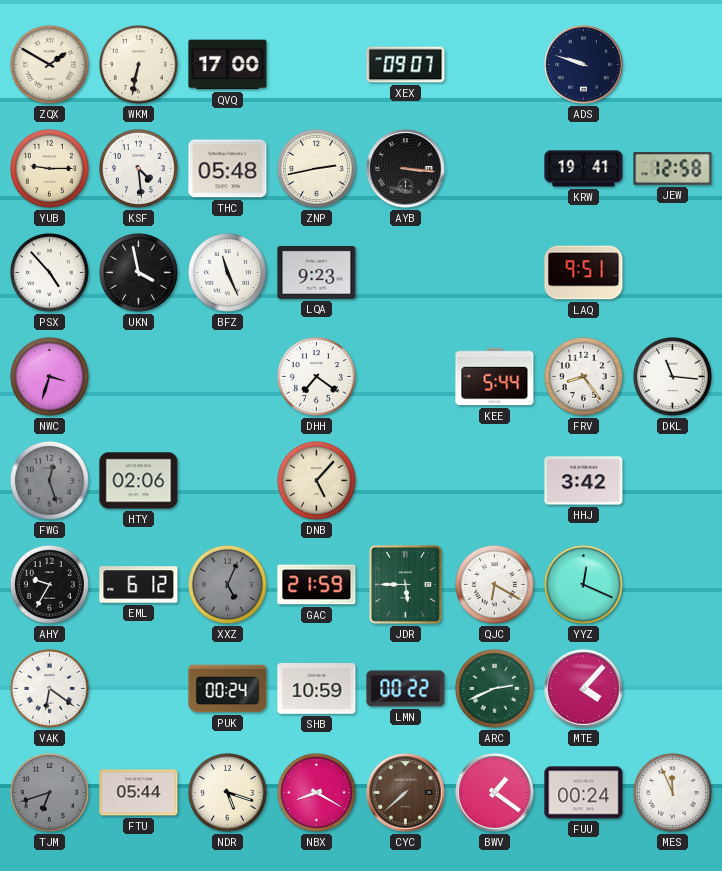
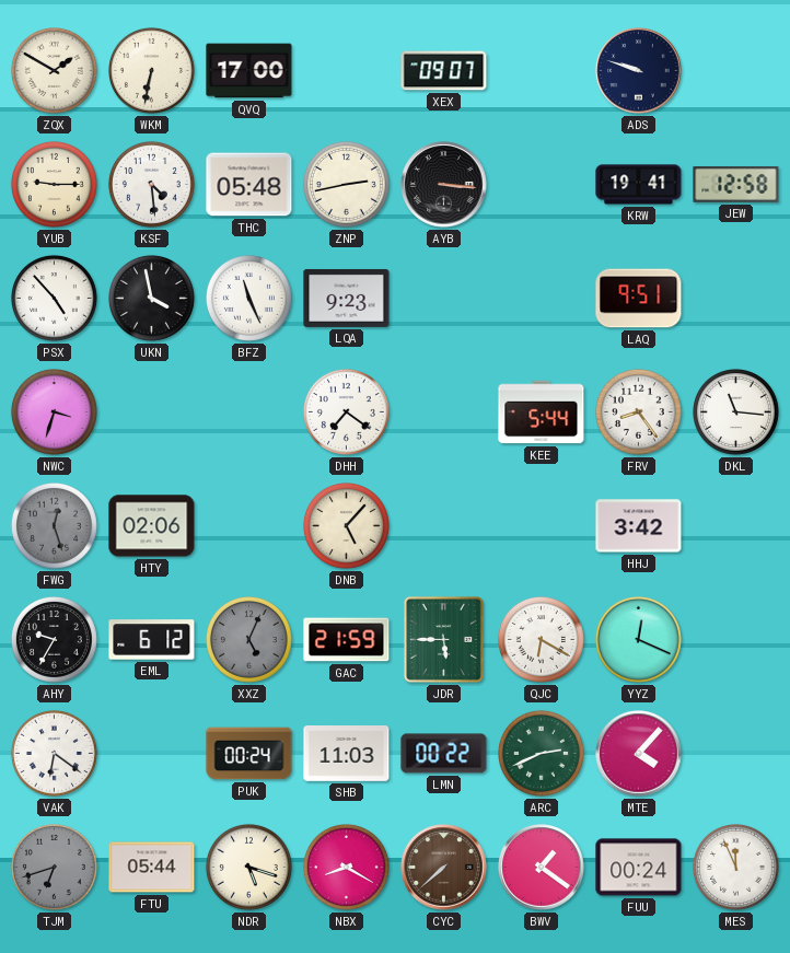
SHB: 10:59 -> 11:03
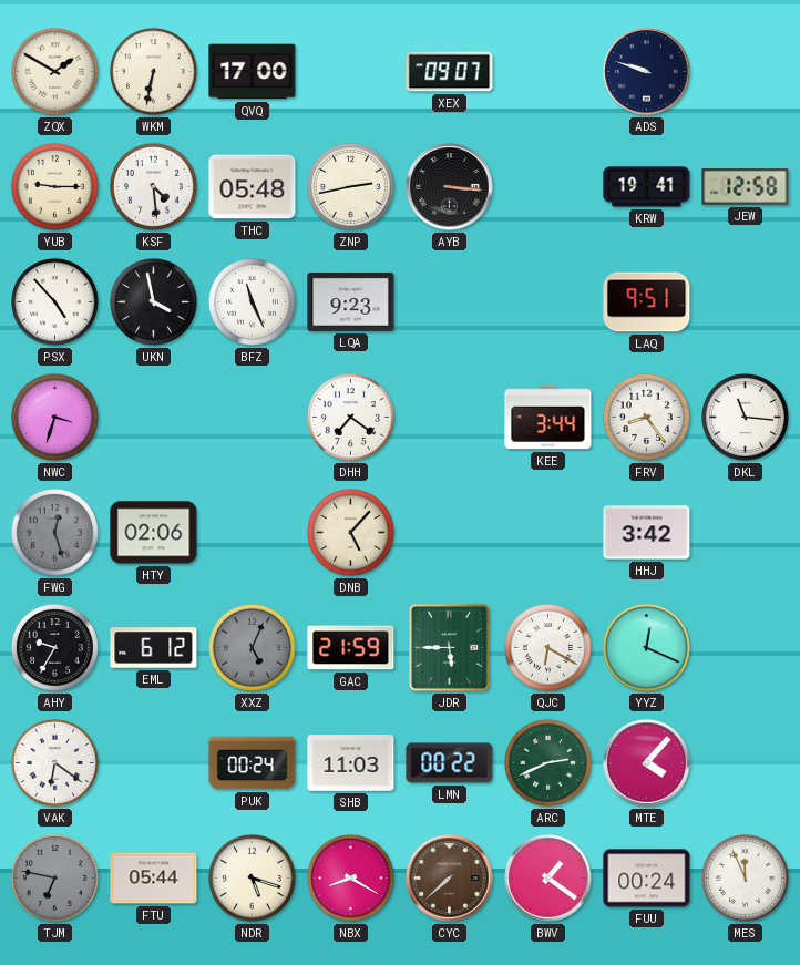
KEE: 5:44 -> 3:44
TJM: 6:42 -> 6:47
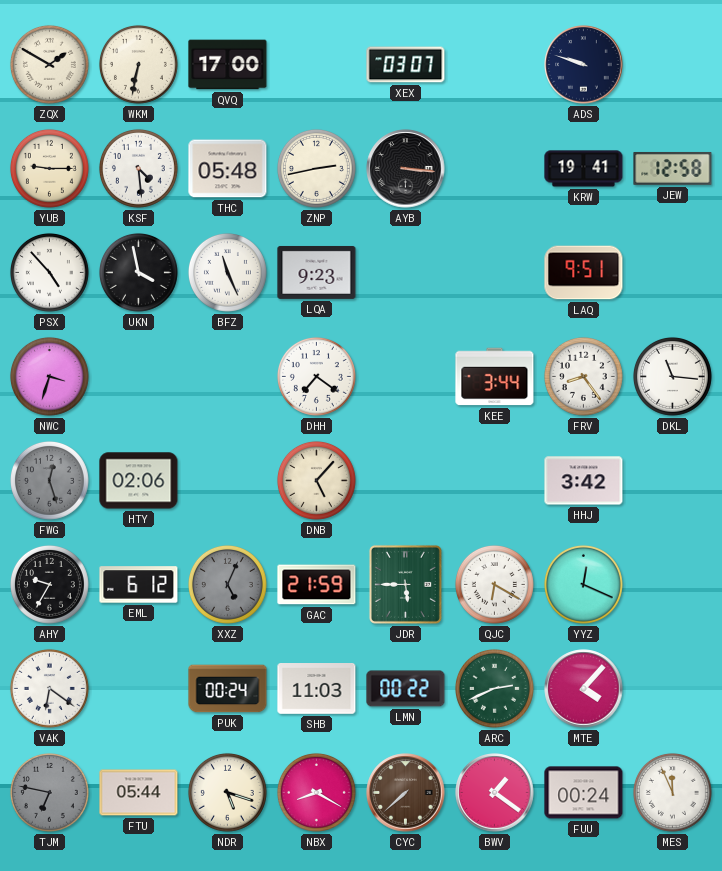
XEX: 09:07 -> 03:07
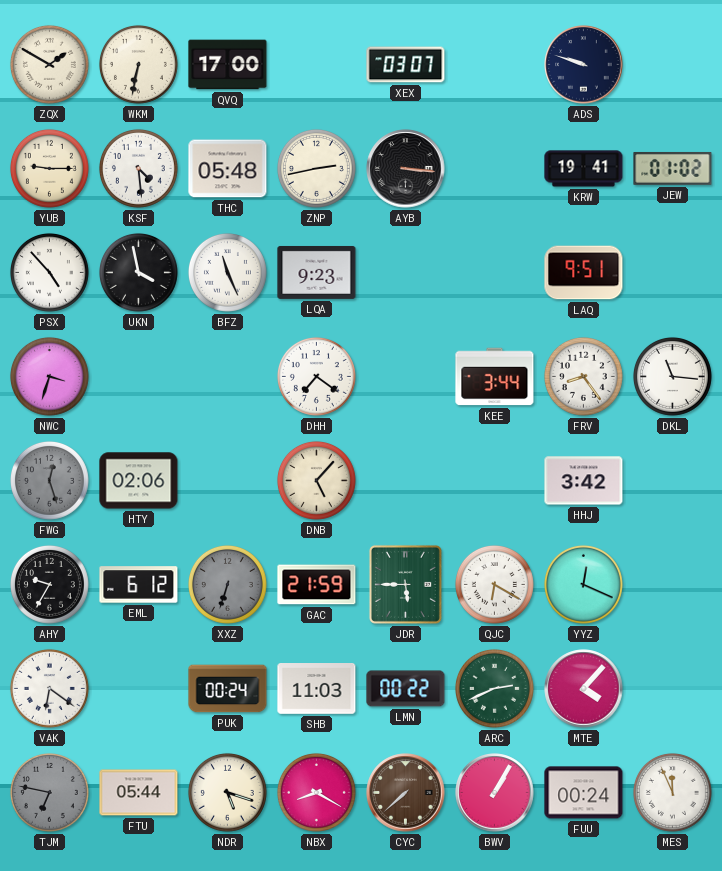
JEW: 12:58 -> 01:02
XXZ: 5:04 -> 6:33
BWV: 1:21 -> 1:05
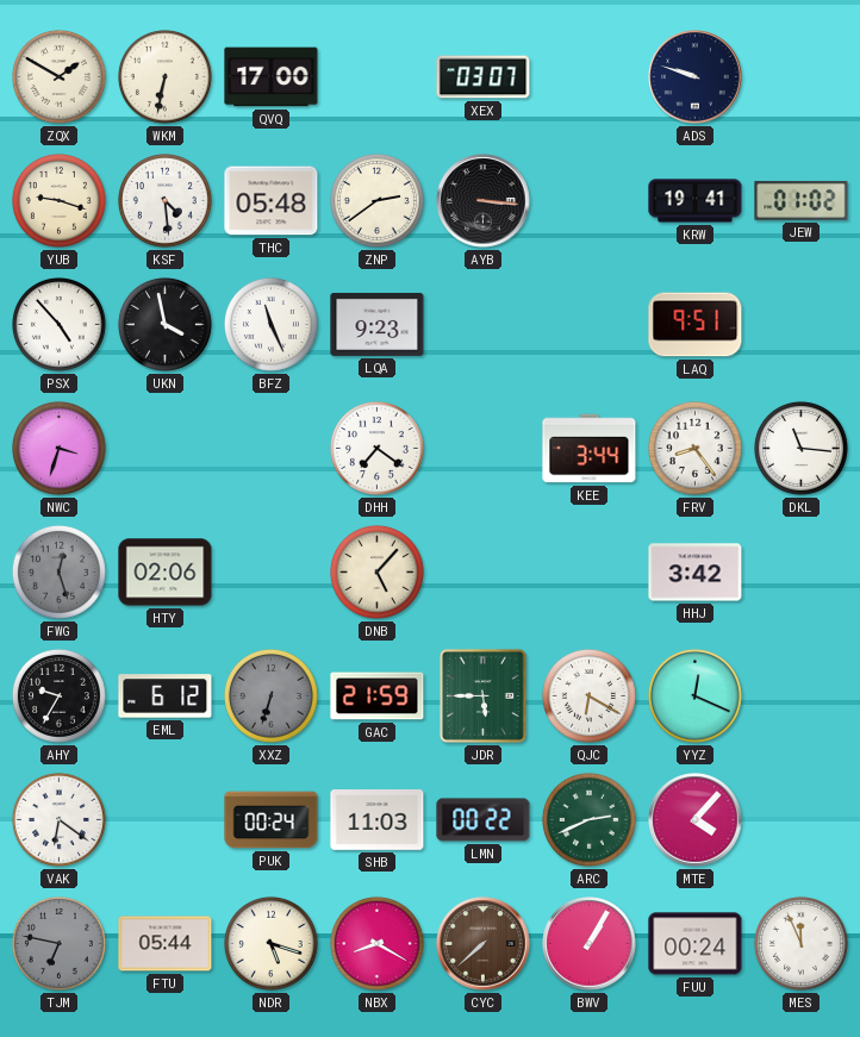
YUB: 9:15 -> 9:18
ZNP: 2:43 -> 2:39
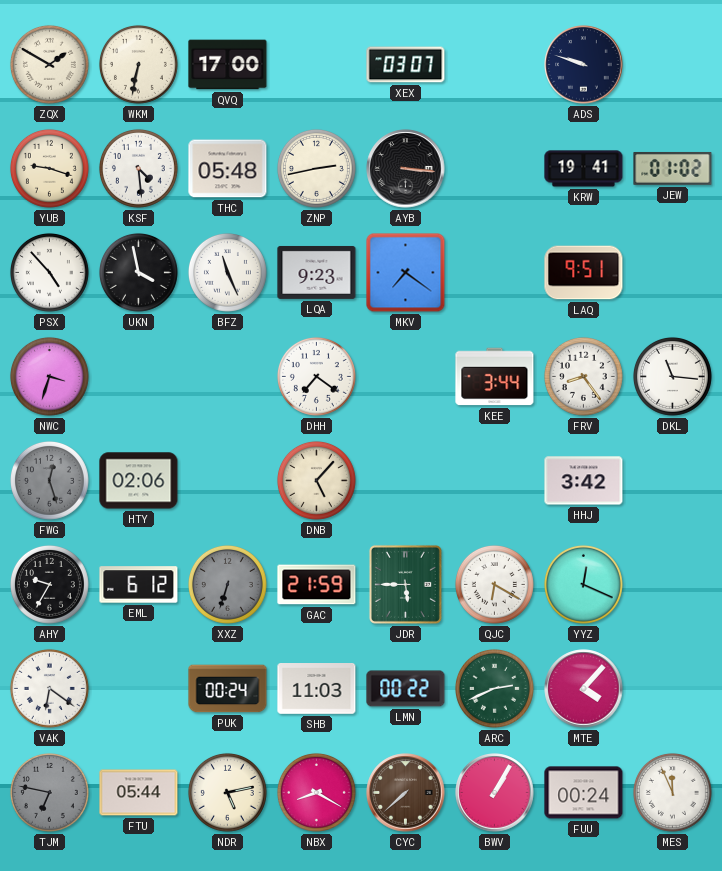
ZNP: 2:39 -> 2:43
MKV: none -> 7:21
NDR: 5:18 -> 5:13
